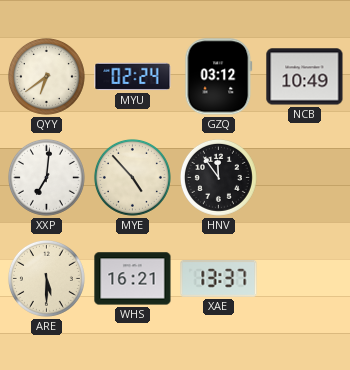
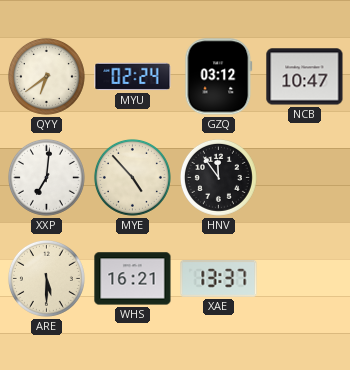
NCB: 10:49 -> 10:47
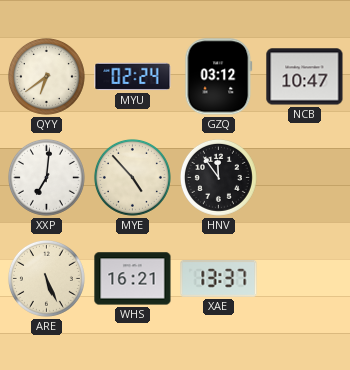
ARE: 5:30 -> 5:26
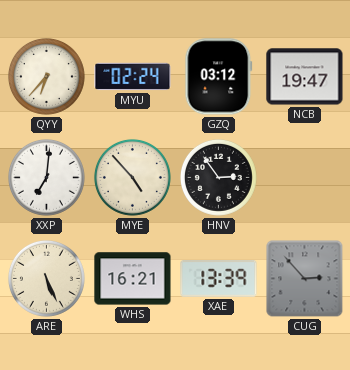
QYY: 6:39 -> 6:37
NCB: 10:47 -> 19:47
HNV: 11:54 -> 2:54
XAE: 13:37 -> 13:39
CUG: none -> 2:53
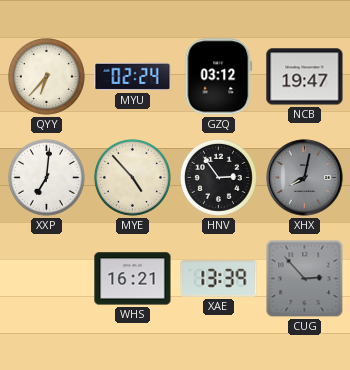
XHX: none -> 8:02
ARE: 5:26 -> none
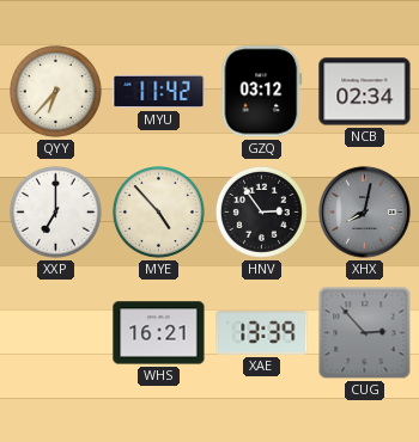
MYU: 02:24 -> 11:42
NCB: 19:47 -> 02:34
XXP: 7:01 -> 7:00
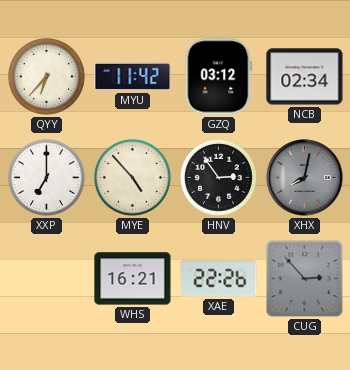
XAE: 13:39 -> 22:26
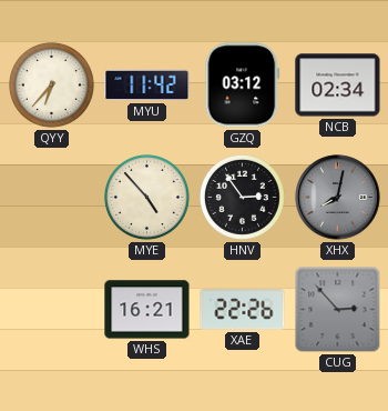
XXP: 7:00 -> none
